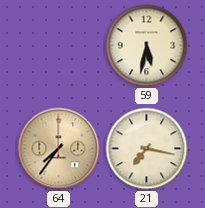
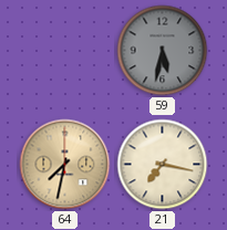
59 dial: cream -> grey
64: 7:36 -> 7:32
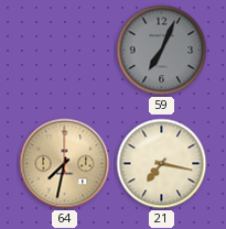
59: 5:32 -> 7:04
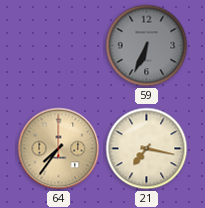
59: 7:04 -> 6:34
64: 7:32 -> 7:36
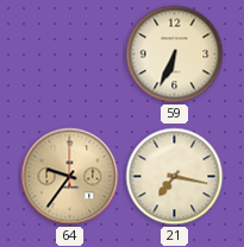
59 dial: grey -> cream
64: 7:36 -> 9:36
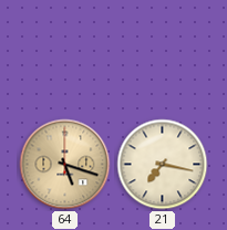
59: 6:34 -> none
64: 9:36 -> 5:18
